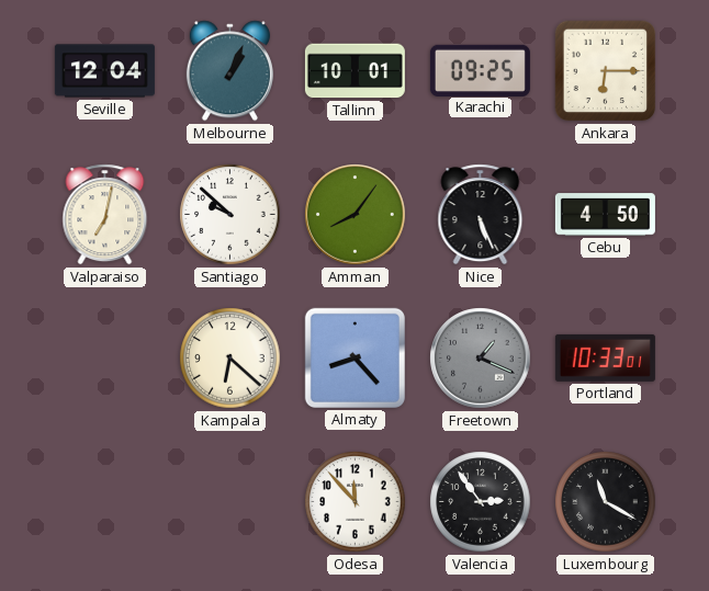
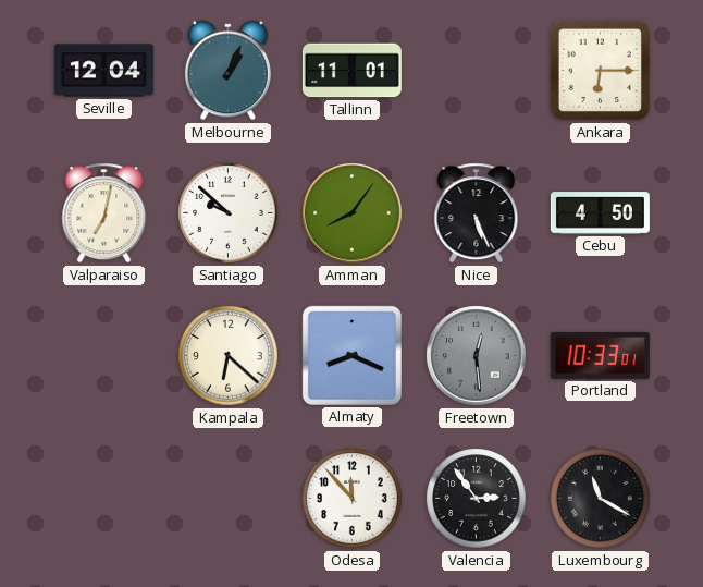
Tallinn: 10:01 -> 11:01
Karachi: 09:25 -> none
Almaty: 8:23 -> 8:19
Freetown: 1:19 -> 12:29
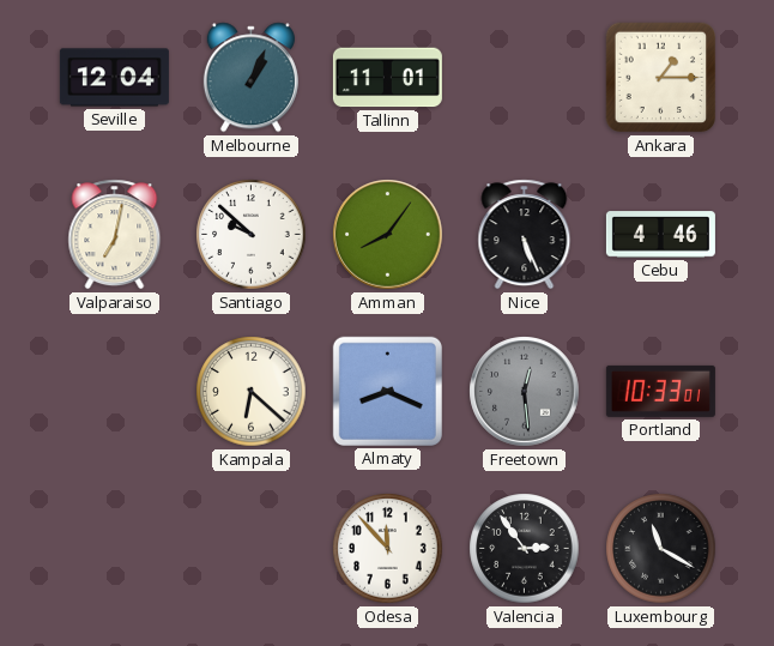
Ankara: 6:15 -> 1:15
Cebu: 4:50 -> 4:46
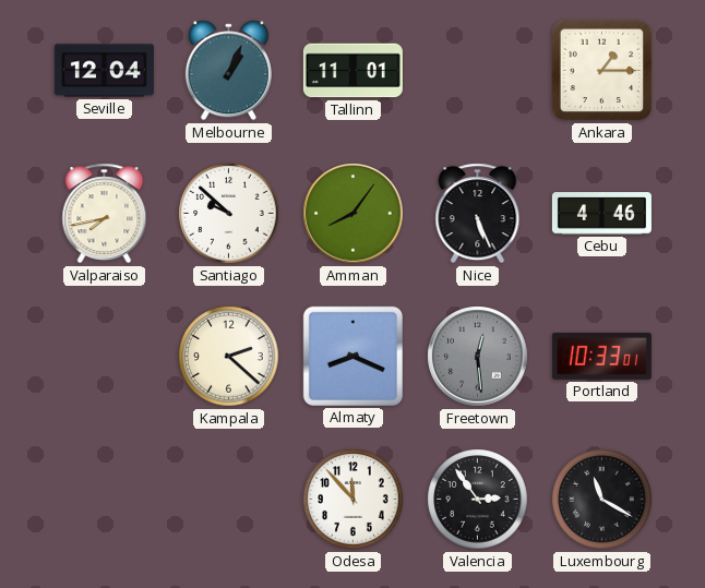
Valparaiso: 7:02 -> 7:43
Kampala: 6:22 -> 2:22
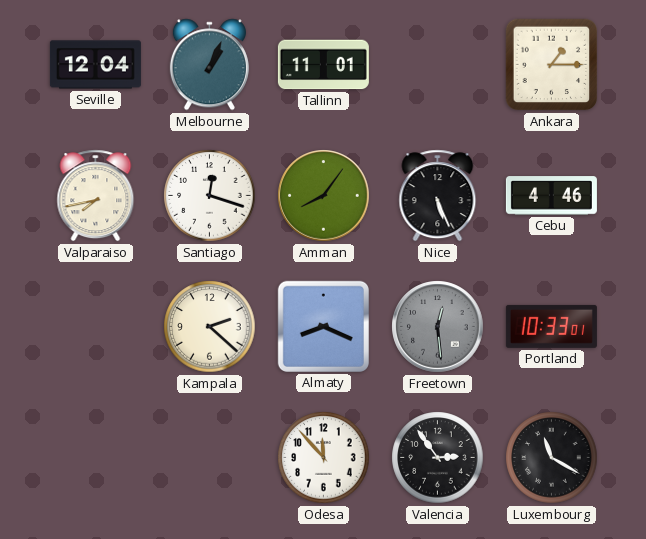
Santiago: 9:52 -> 12:18
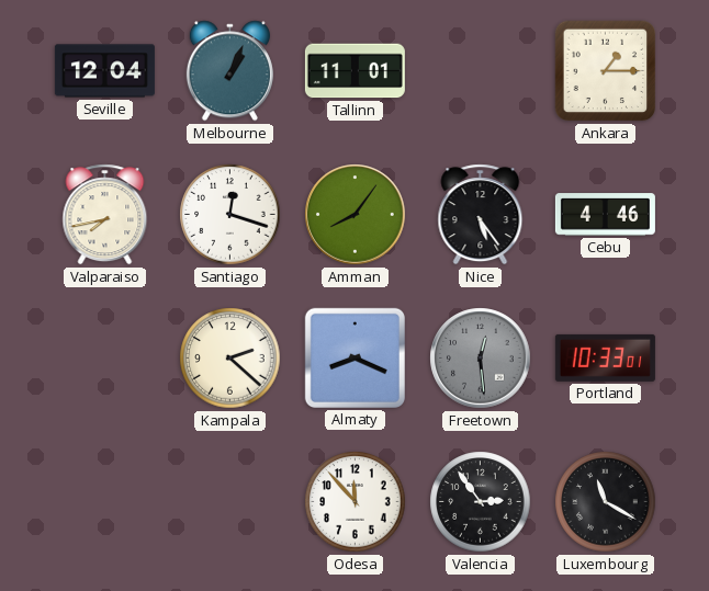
Nice: 5:26 -> 5:24
